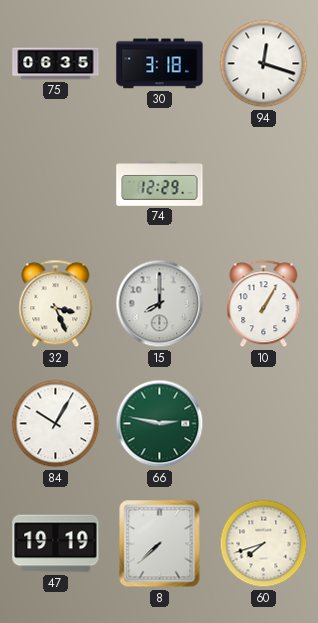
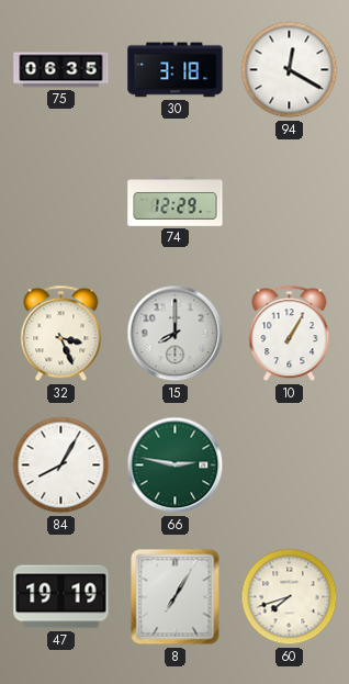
94: 12:18 -> 12:20
84: 10:05 -> 8:05
8: 7:38 -> 7:05
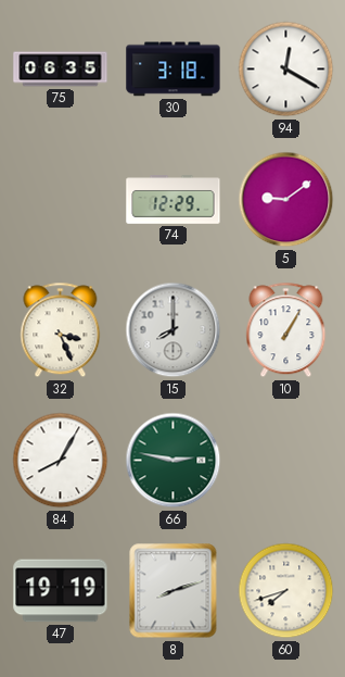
5: none -> 9:09
8: 7:05 -> 8:12
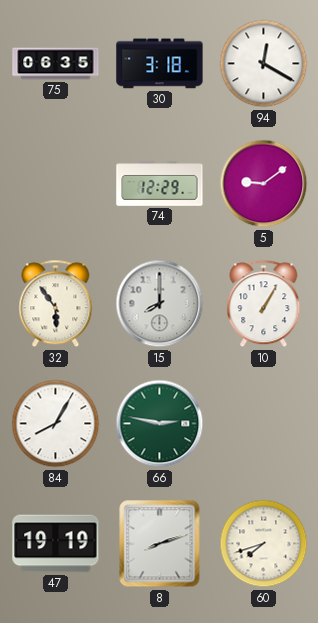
32: 3:26 -> 5:54
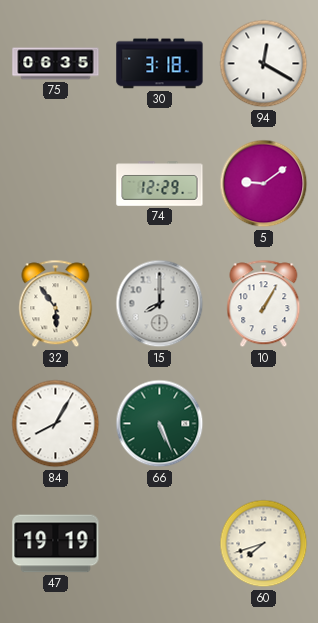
66: 2:47 -> 5:26
8: 8:12 -> none
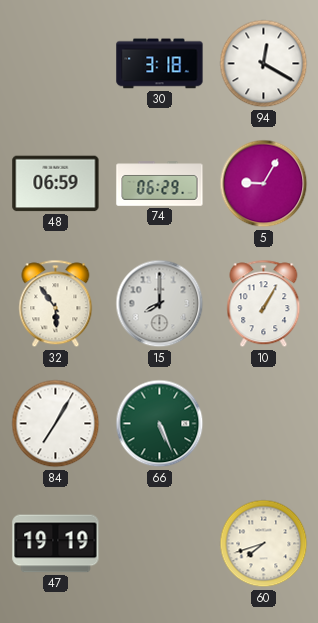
75: 06:35 -> none
48: none -> 06:59
74: 12:29 -> 06:29
5: 9:09 -> 9:05
84: 8:05 -> 7:05
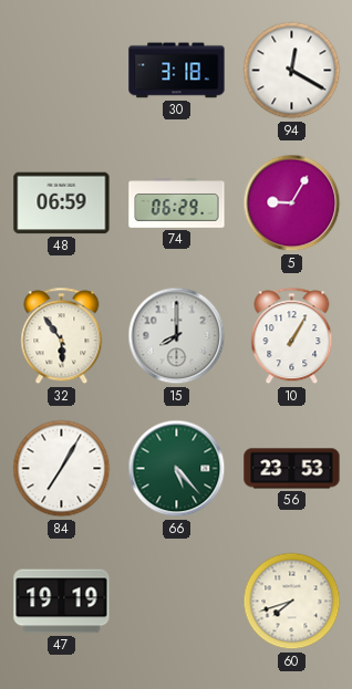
66: 5:26 -> 5:23
56: none -> 23:53
